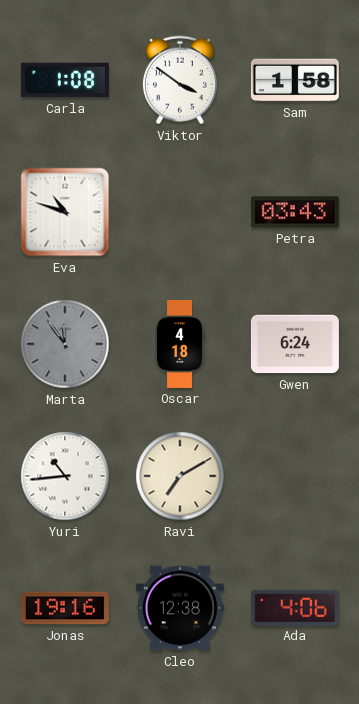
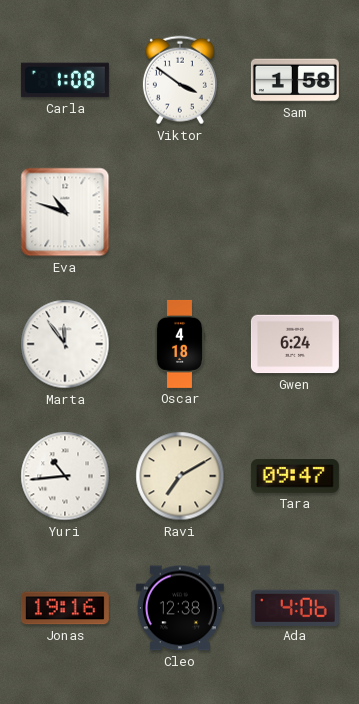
Petra: 03:43 -> none
Marta dial: grey -> white
Tara: none -> 09:47
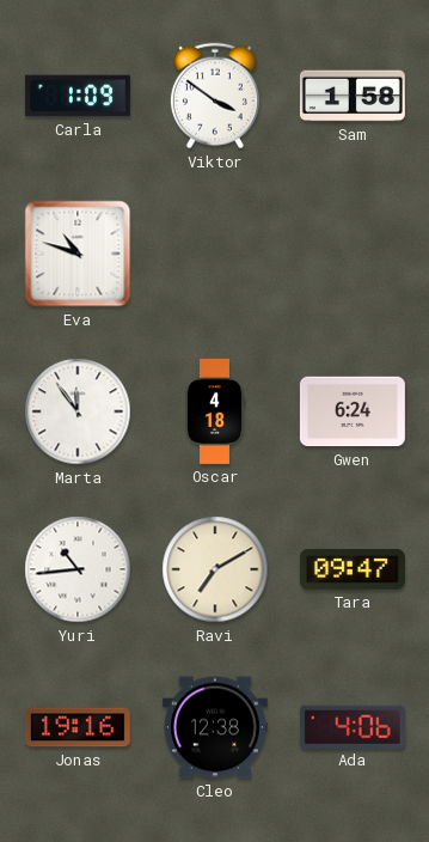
Carla: 1:08 -> 1:09
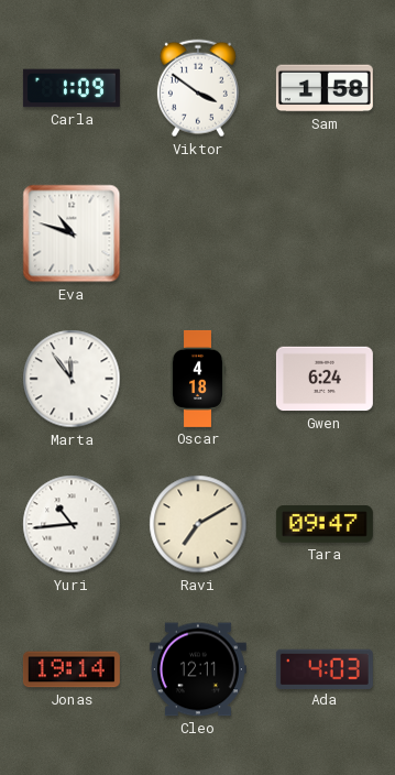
Jonas: 19:16 -> 19:14
Cleo: 12:38 -> 12:11
Ada: 4:06 -> 4:03
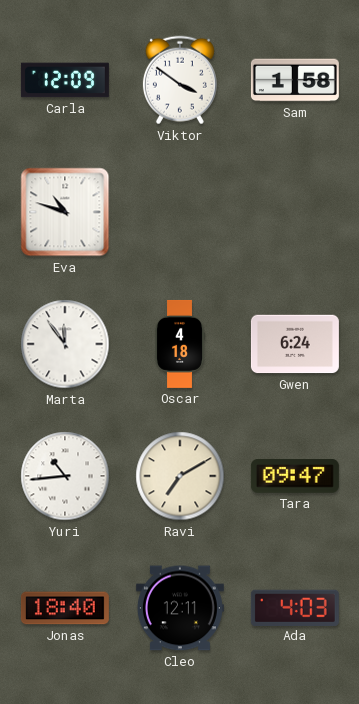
Carla: 1:09 -> 12:09
Jonas: 19:14 -> 18:40
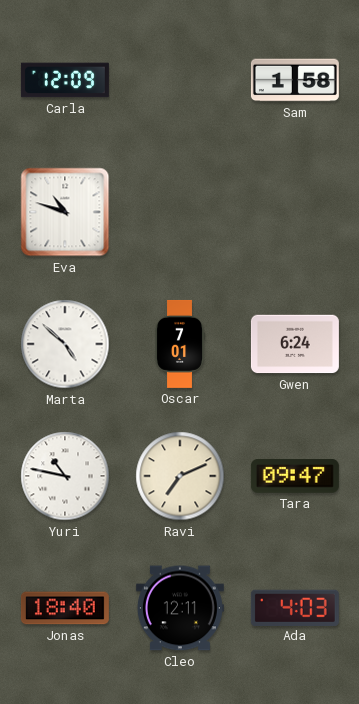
Viktor: 3:51 -> none
Marta: 11:54 -> 4:52
Oscar: 4:18 -> 7:01
Yuri: 10:44 -> 10:47
Ravi: 7:10 -> 7:11
